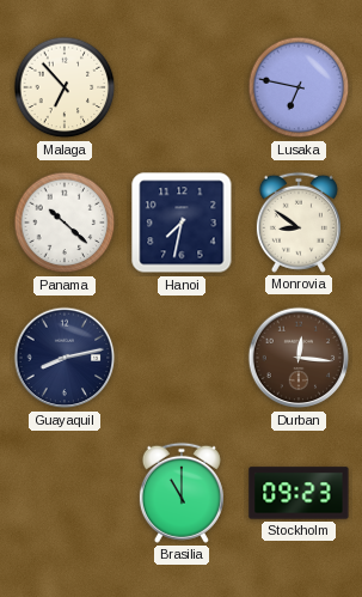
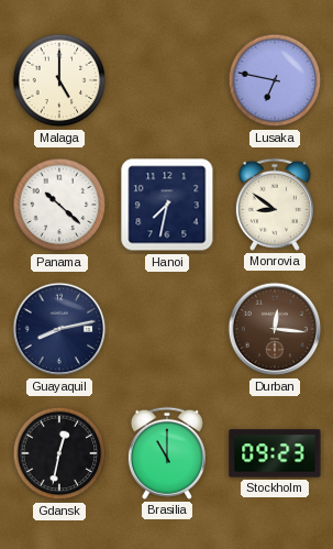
Malaga: 6:53 -> 5:00
Gdansk: none -> 12:32
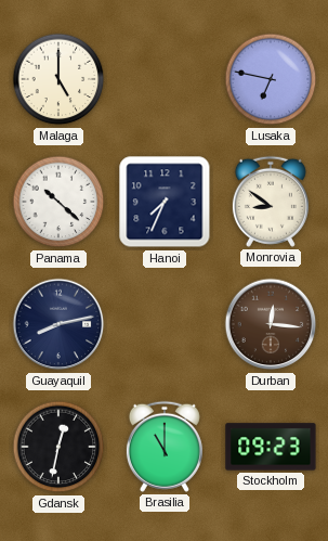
Hanoi: 7:32 -> 7:34
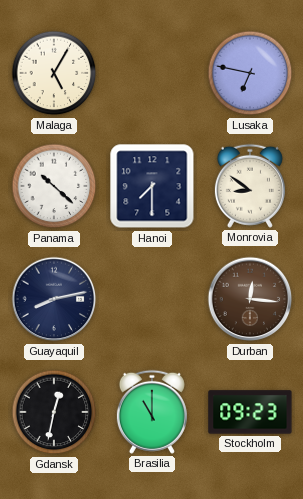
Malaga: 5:00 -> 5:05
Hanoi: 7:34 -> 7:30
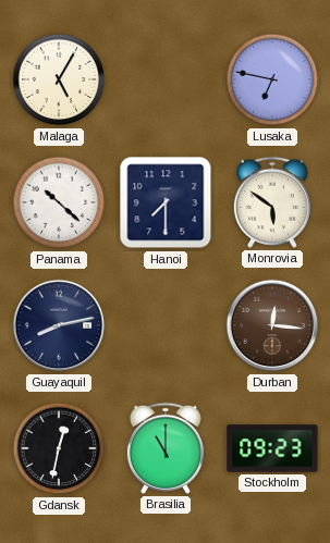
Monrovia: 8:51 -> 5:51
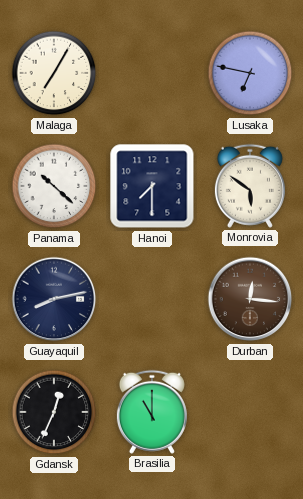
Malaga: 5:05 -> 7:05
Gdansk: 12:32 -> 12:34
Stockholm: 09:23 -> none
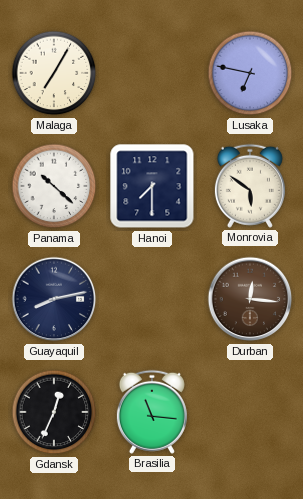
Brasilia: 11:00 -> 11:16
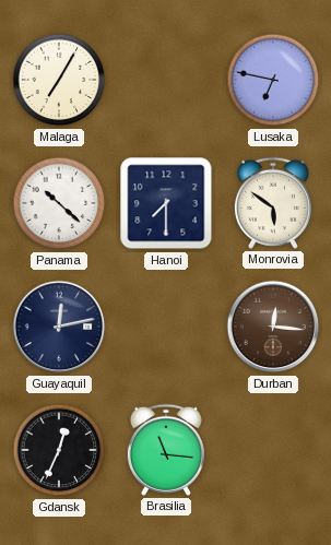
Guayaquil: 8:13 -> 12:13
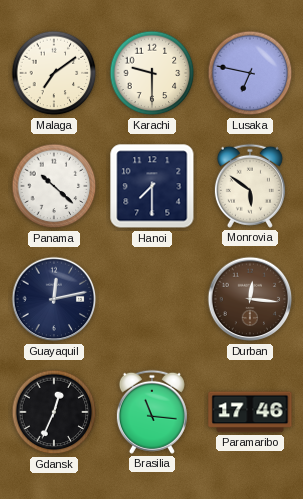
Malaga: 7:05 -> 7:09
Karachi: none -> 9:30
Paramaribo: none -> 17:46
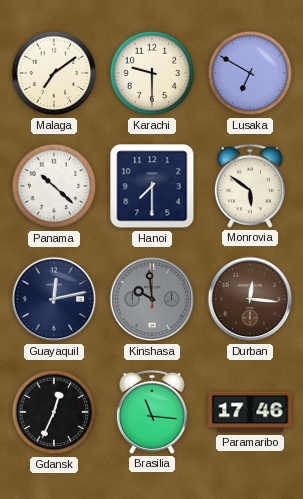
Lusaka: 6:47 -> 6:50
Kinshasa: none -> 9:59
